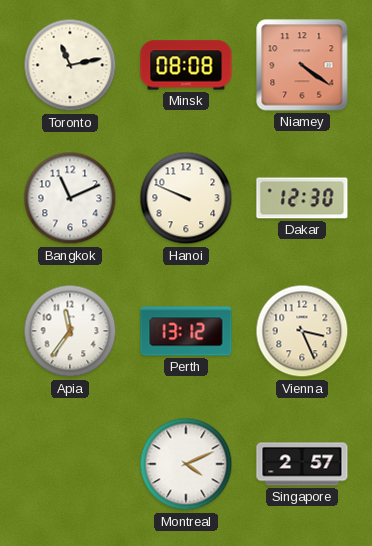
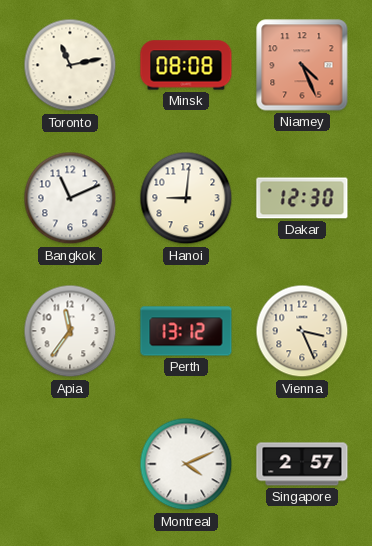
Niamey: 4:21 -> 4:26
Hanoi: 9:49 -> 9:01
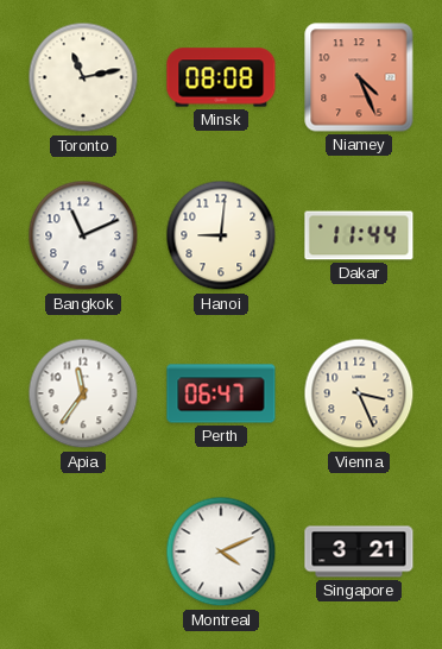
Dakar: 12:30 -> 11:44
Perth: 13:12 -> 06:47
Singapore: 2:57 -> 3:21
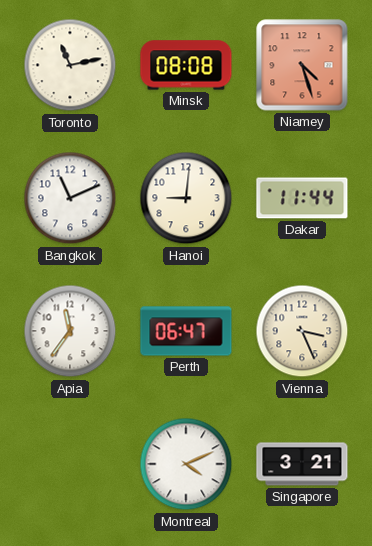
Niamey: 4:26 -> 4:27
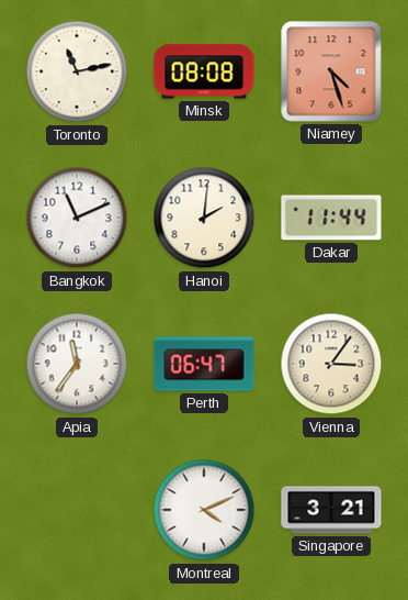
Hanoi: 9:01 -> 2:01
Vienna: 3:26 -> 3:06
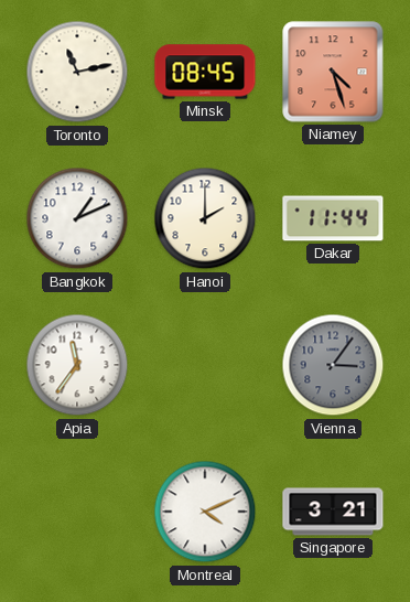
Minsk: 08:08 -> 08:45
Bangkok: 11:11 -> 1:11
Hanoi: 2:01 -> 2:00
Perth: 06:47 -> none
Vienna dial: cream -> grey
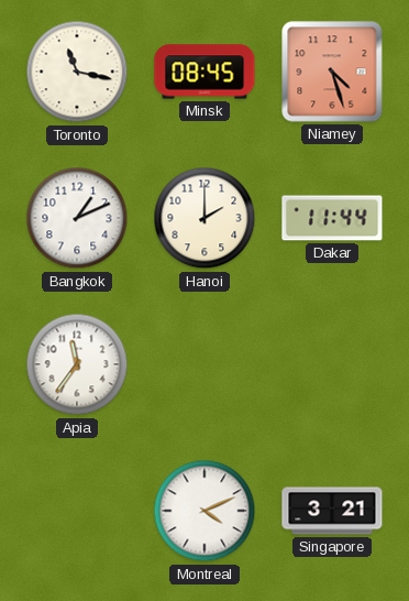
Toronto: 11:13 -> 11:17
Vienna: 3:06 -> none
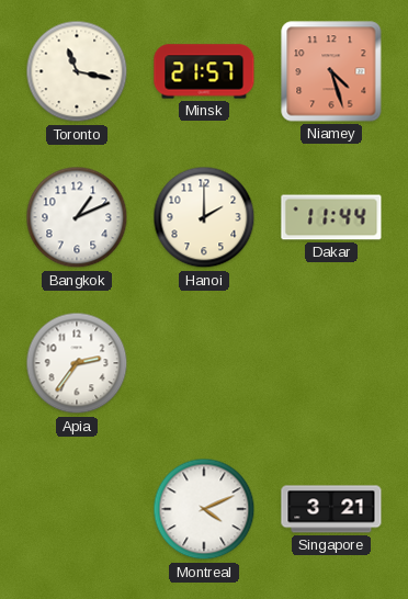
Minsk: 08:45 -> 21:57
Apia: 11:36 -> 2:36
